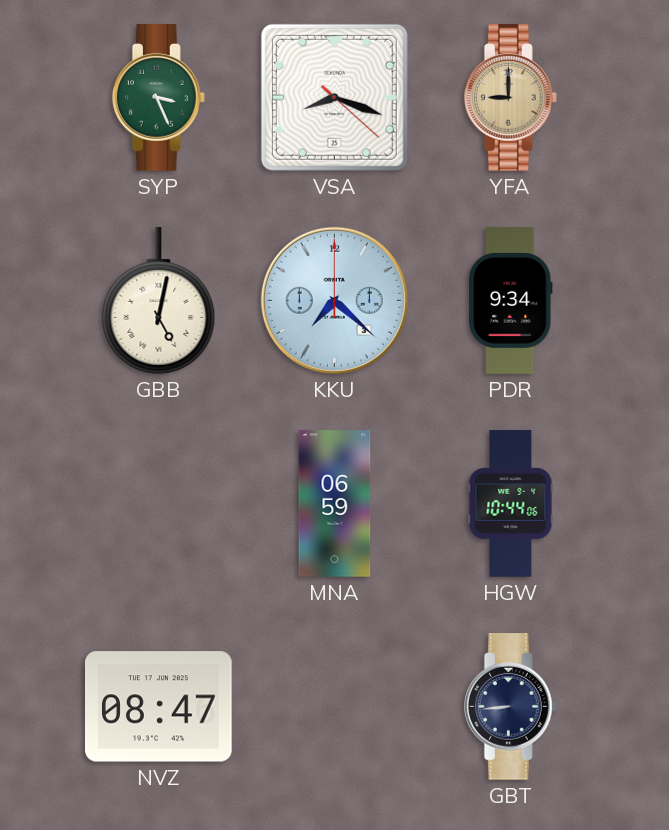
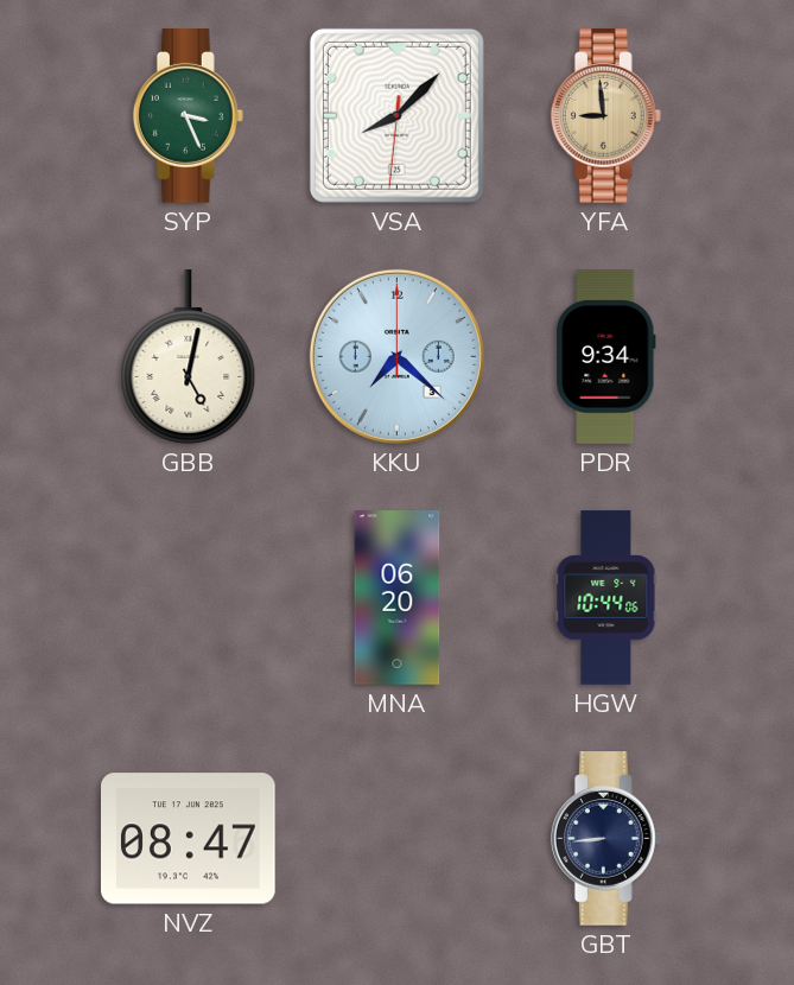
VSA: 8:18 -> 8:07
YFA: 9:00 -> 8:59
MNA: 06:59 -> 06:20
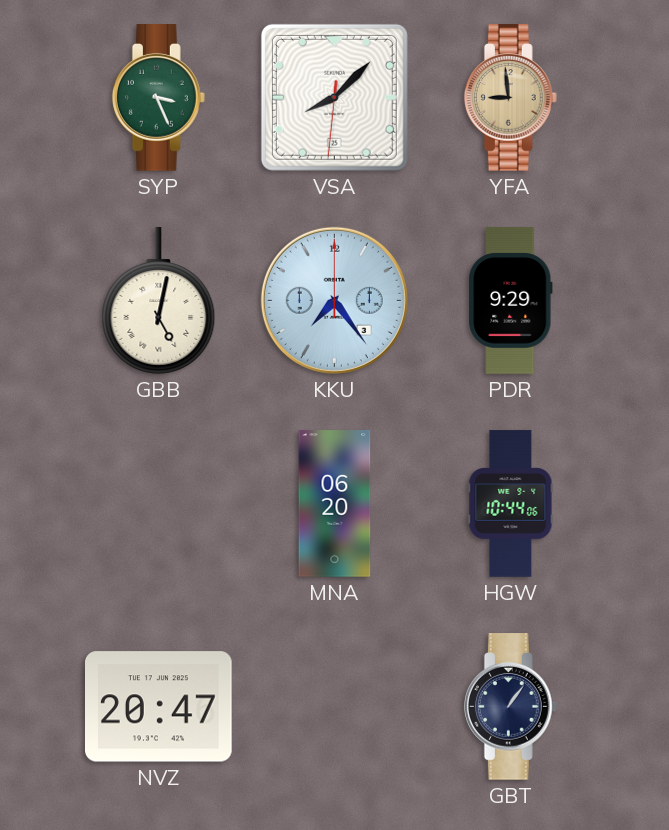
KKU: 7:22 -> 7:24
PDR: 9:34 -> 9:29
NVZ: 08:47 -> 20:47
GBT: 8:44 -> 1:06
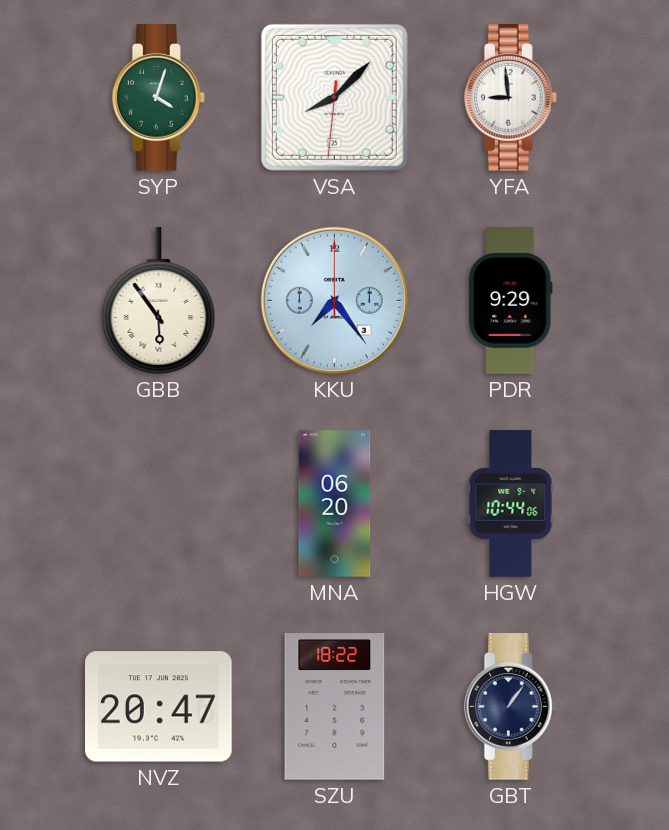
SYP: 3:26 -> 4:03
YFA dial: champagne -> white
GBB: 5:02 -> 5:54
SZU: none -> 18:22
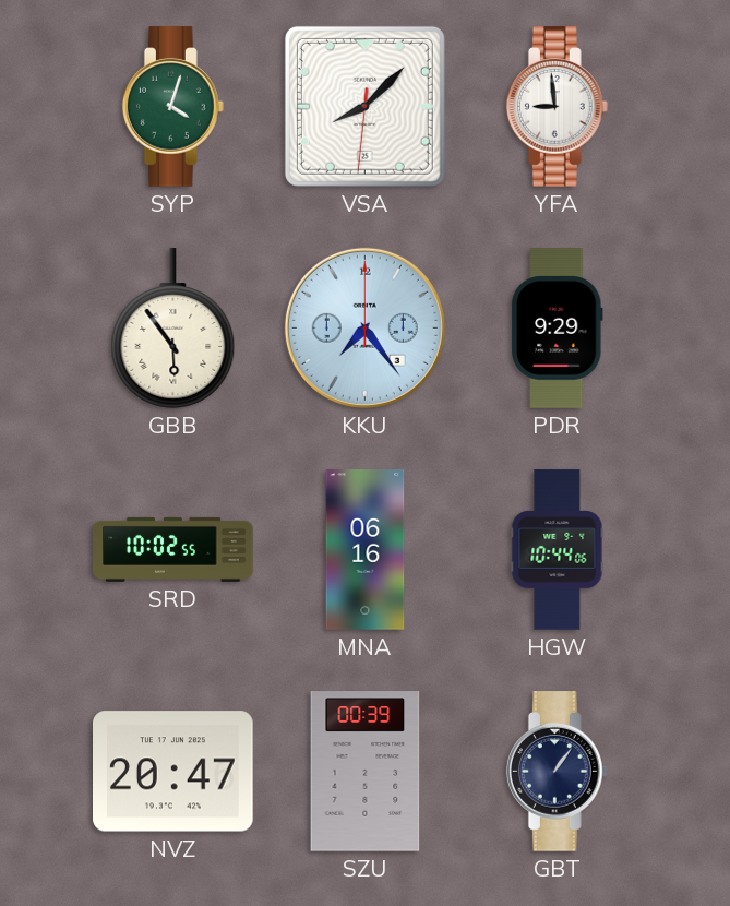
SRD: none -> 10:02
MNA: 06:20 -> 06:16
SZU: 18:22 -> 00:39
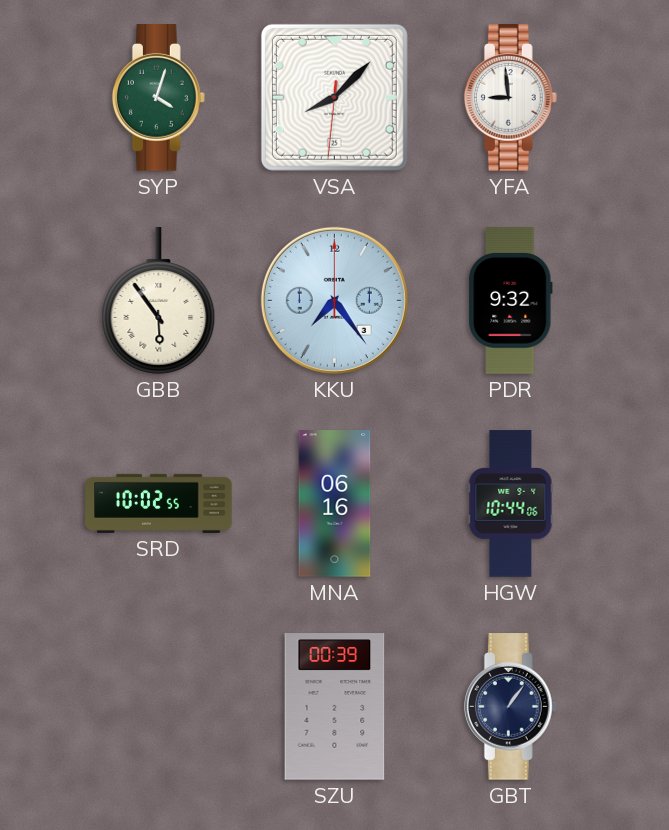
PDR: 9:29 -> 9:32
NVZ: 20:47 -> none
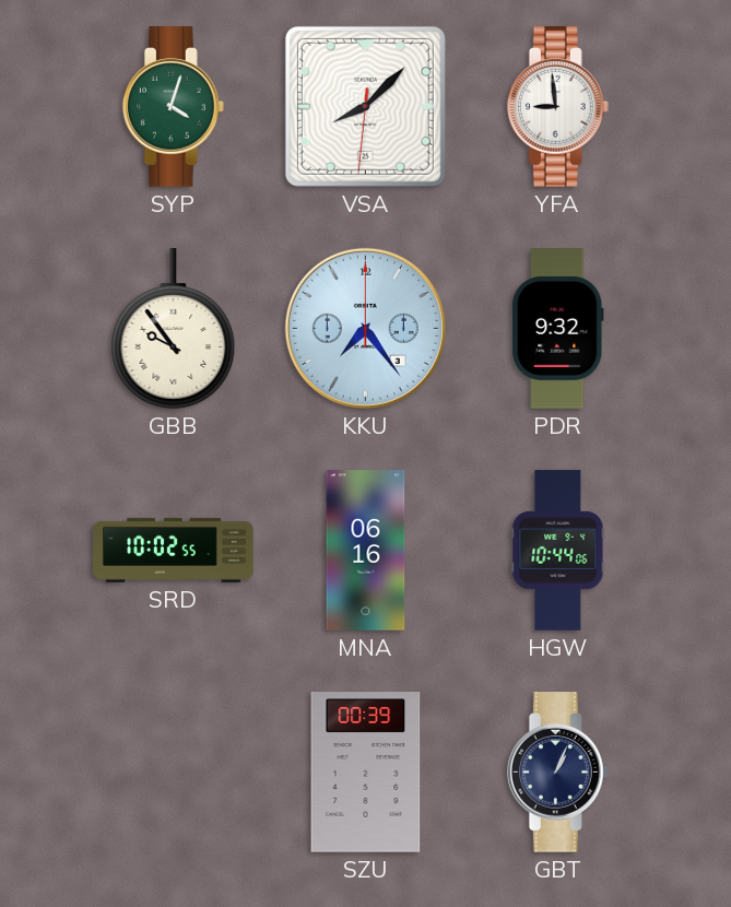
GBB: 5:54 -> 9:54
GBT: 1:06 -> 1:04
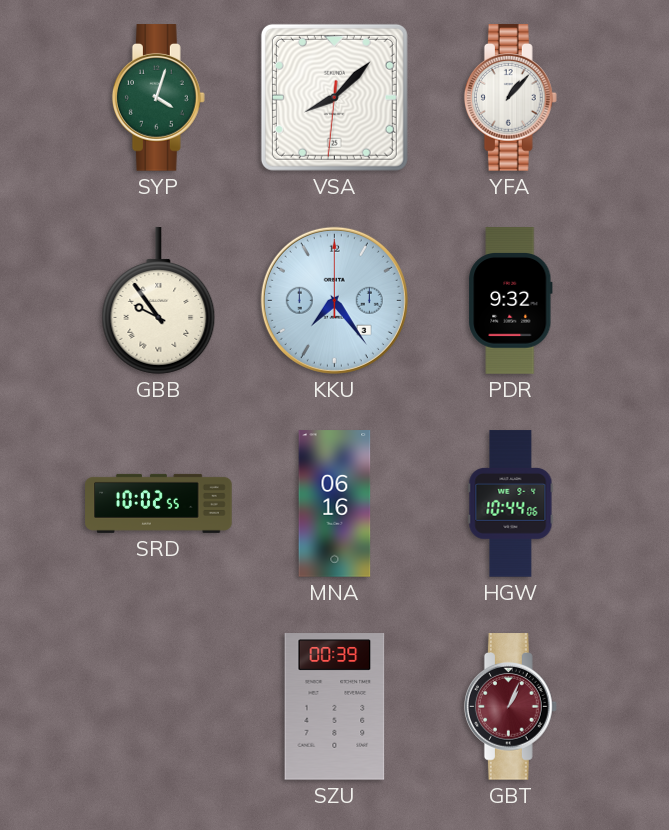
YFA: 8:59 -> 1:07
GBT dial: navy -> burgundy
